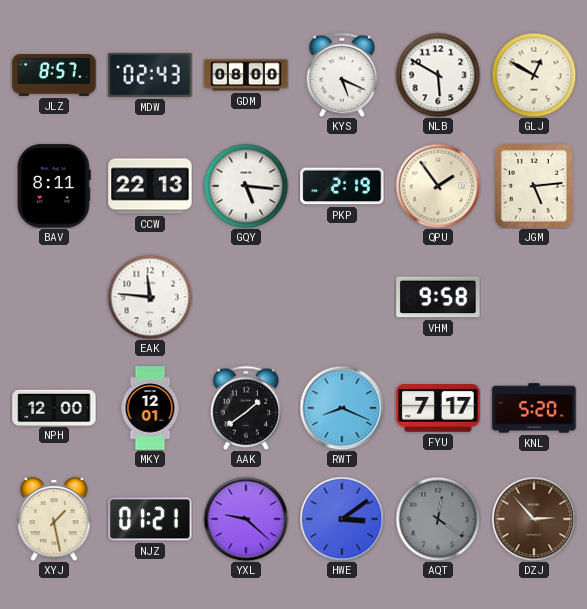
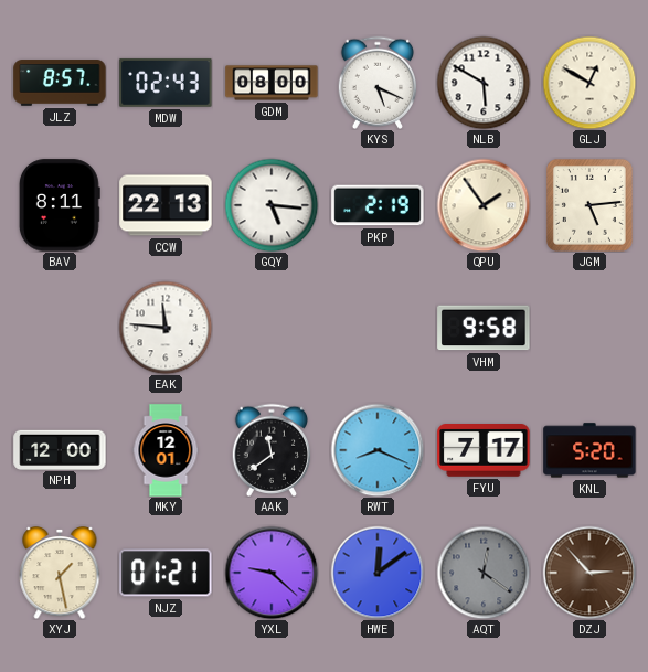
AAK: 1:39 -> 11:39
HWE: 3:09 -> 12:09
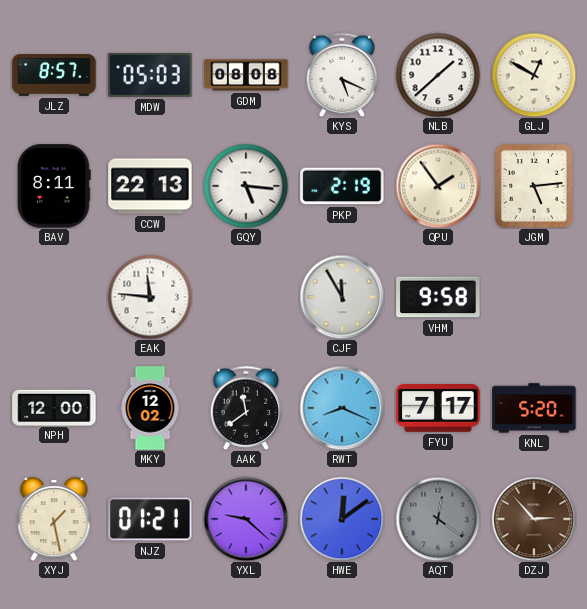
MDW: 02:43 -> 05:03
GDM: 08:00 -> 08:08
NLB: 5:50 -> 1:38
CJF: none -> 11:55
MKY: 12:01 -> 12:02
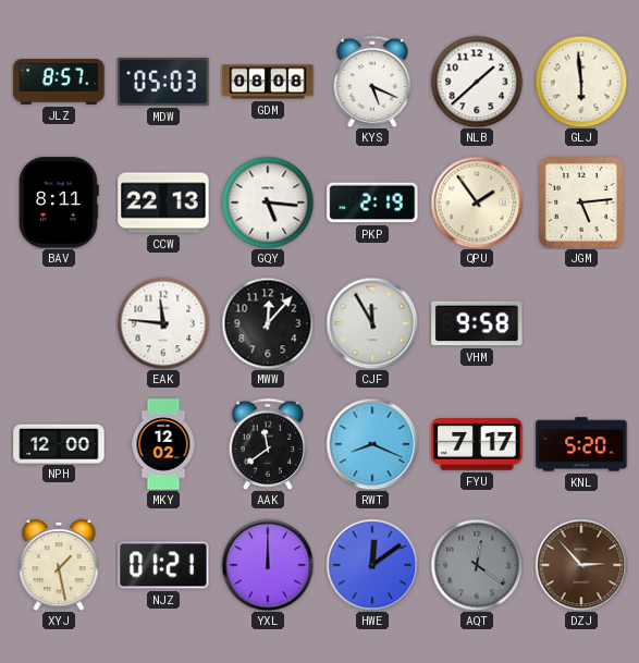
GLJ: 12:50 -> 5:59
MWW: none -> 12:07
YXL: 9:22 -> 12:00
